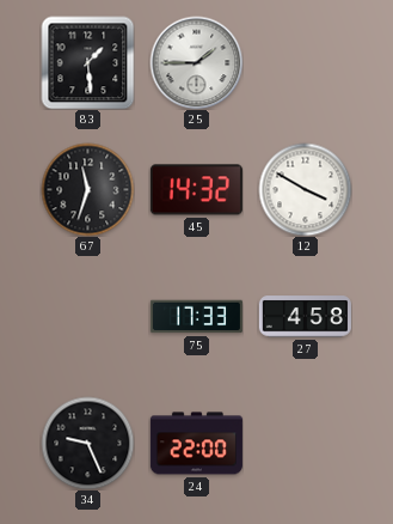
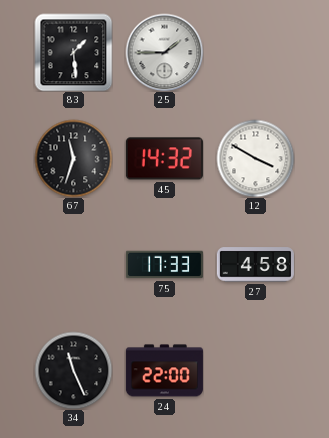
34: 9:26 -> 11:26
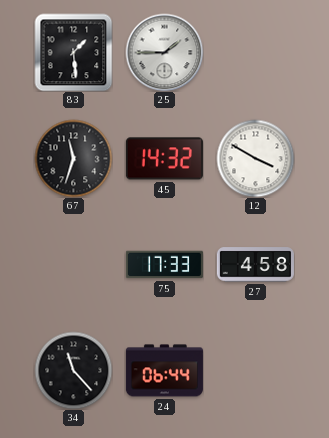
34: 11:26 -> 11:23
24: 22:00 -> 06:44
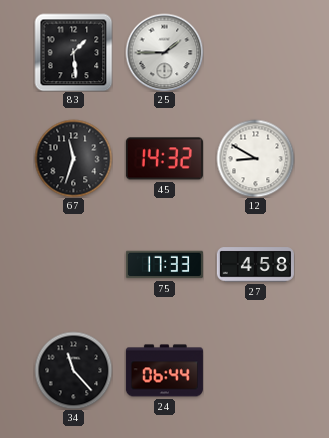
12: 3:50 -> 8:50
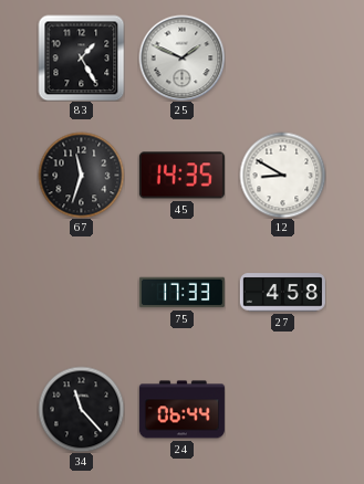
83: 1:29 -> 1:25
25: 1:45 -> 1:49
45: 14:32 -> 14:35
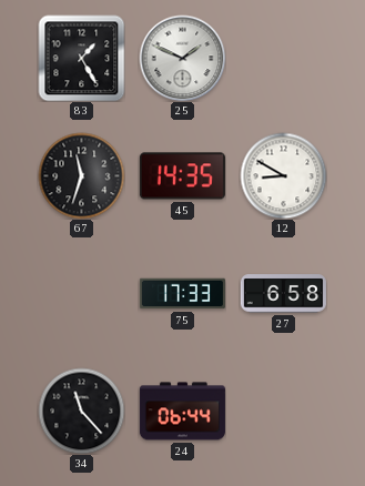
27: 4:58 -> 6:58
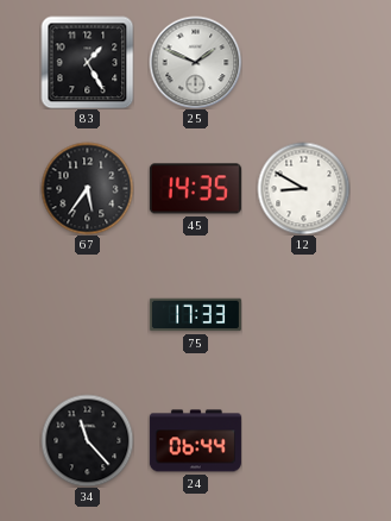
67: 11:33 -> 5:36
27: 6:58 -> none
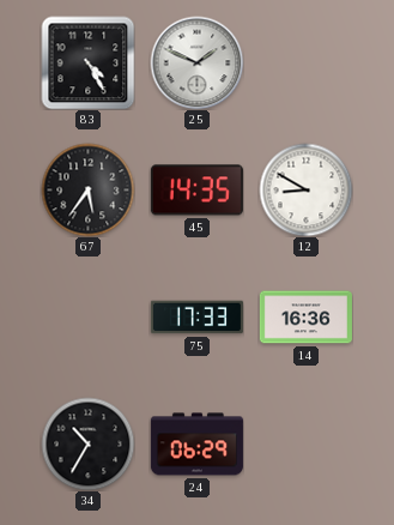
83: 1:25 -> 4:25
14: none -> 16:36
34: 11:23 -> 10:35
24: 06:44 -> 06:29
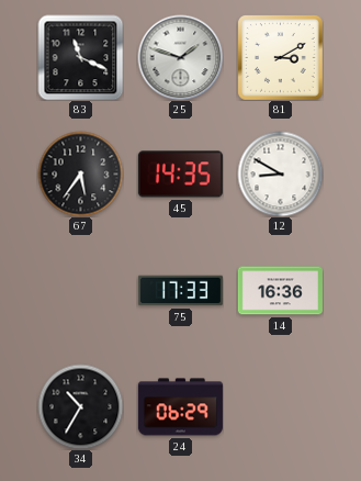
83: 4:25 -> 11:19
25: 1:49 -> 1:48
81: none -> 3:10
